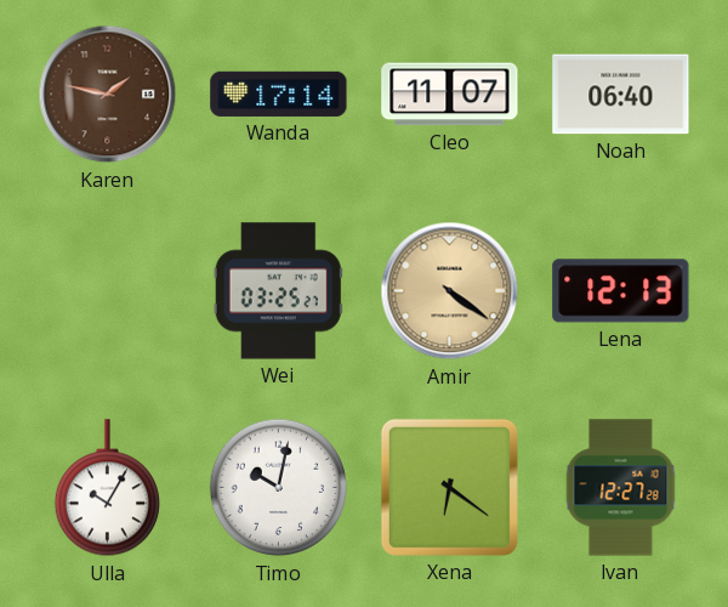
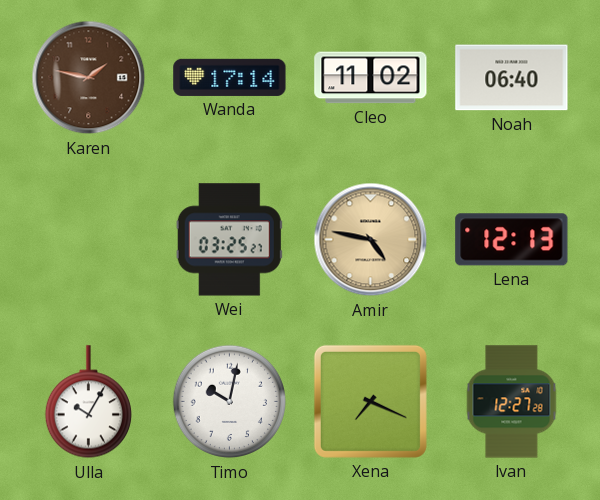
Cleo: 11:07 -> 11:02
Amir: 4:21 -> 4:47
Xena: 6:21 -> 7:19
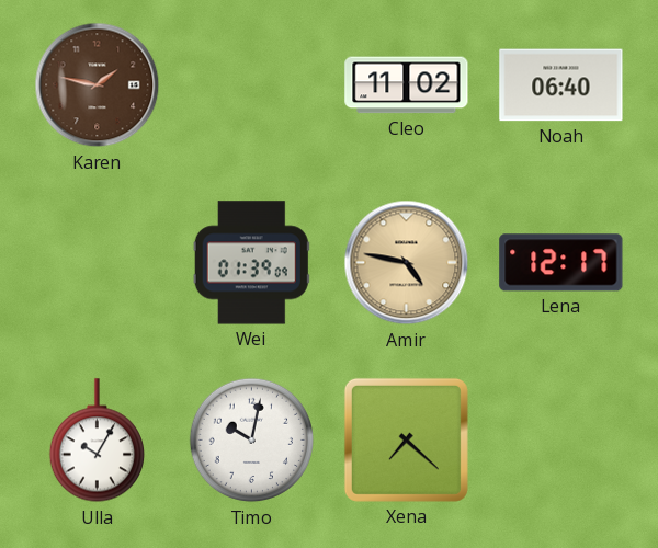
Wanda: 17:14 -> none
Wei: 03:25 -> 01:39
Lena: 12:13 -> 12:17
Xena: 7:19 -> 7:22
Ivan: 12:27 -> none
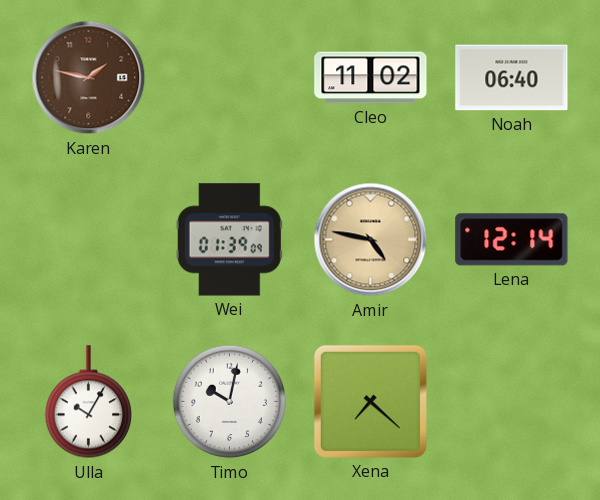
Lena: 12:17 -> 12:14
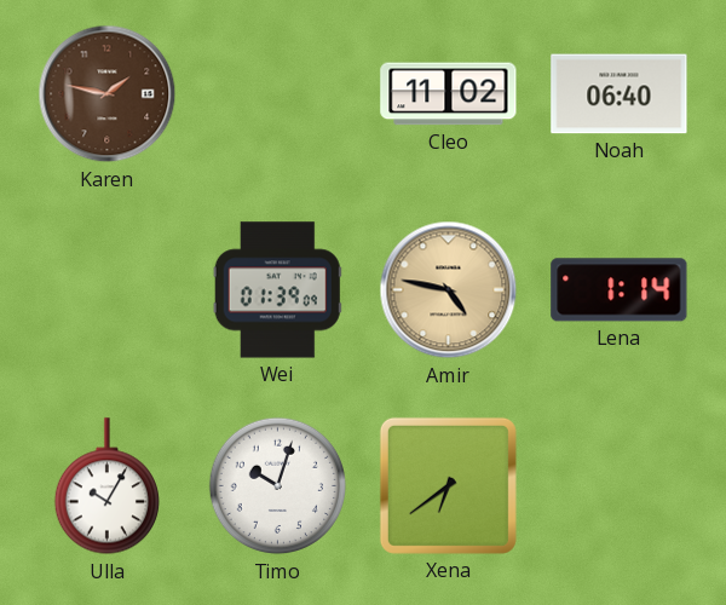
Lena: 12:14 -> 1:14
Timo: 10:02 -> 10:03
Xena: 7:22 -> 6:39
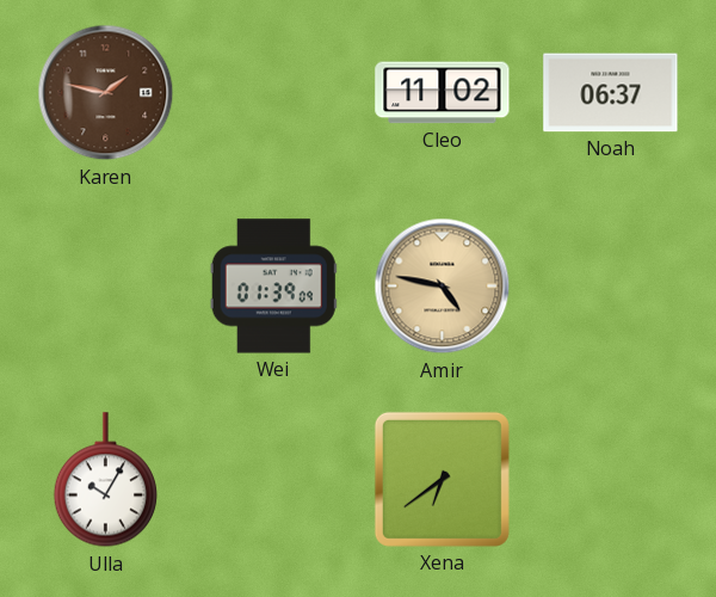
Noah: 06:40 -> 06:37
Lena: 1:14 -> none
Timo: 10:03 -> none
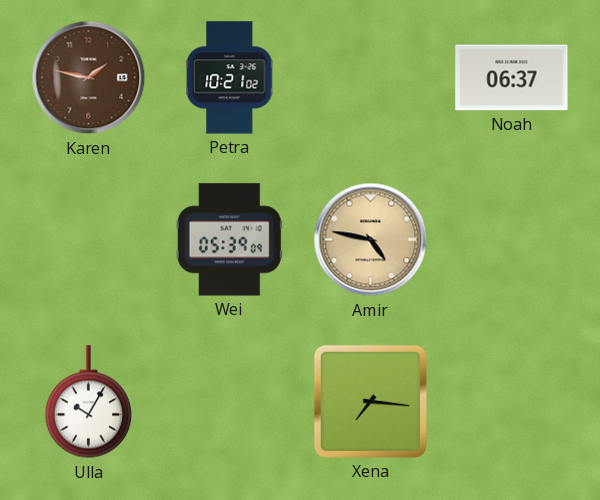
Petra: none -> 10:21
Cleo: 11:02 -> none
Wei: 01:39 -> 05:39
Xena: 6:39 -> 7:16
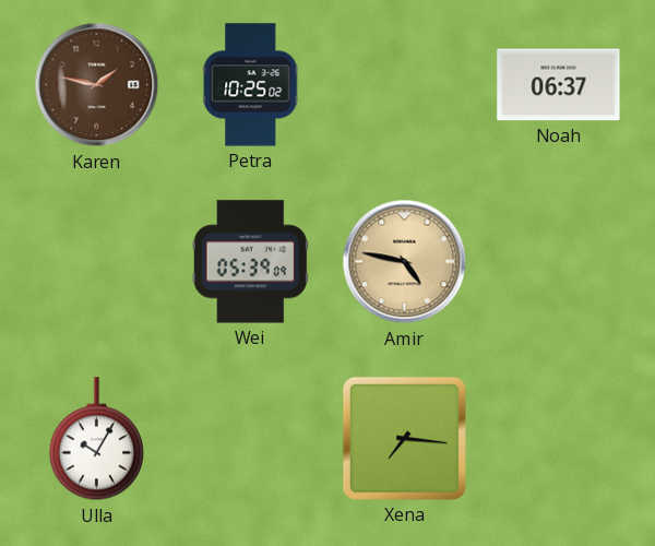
Petra: 10:21 -> 10:25
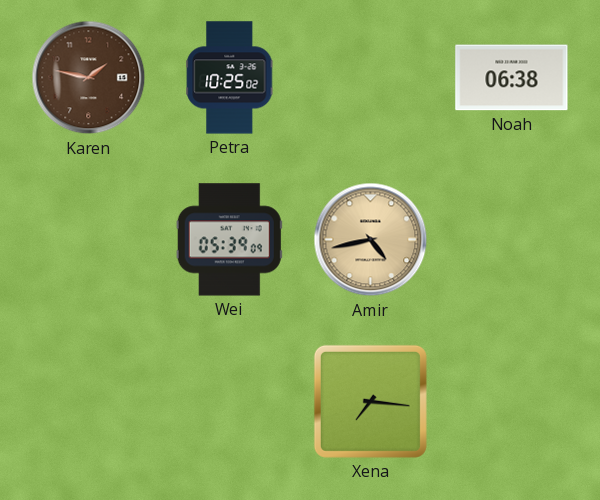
Noah: 06:37 -> 06:38
Amir: 4:47 -> 4:43
Ulla: 10:05 -> none
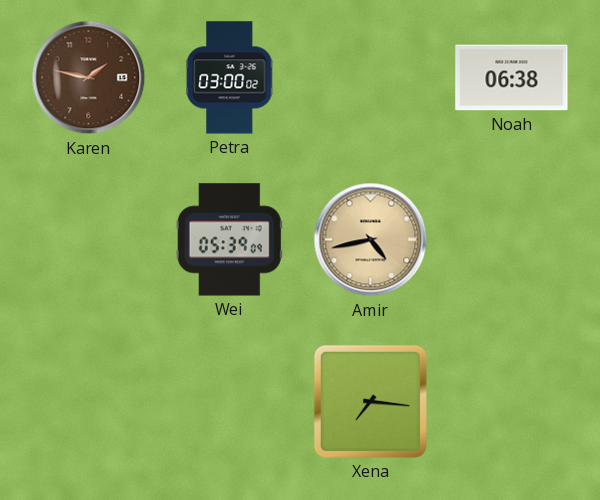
Petra: 10:25 -> 03:00
